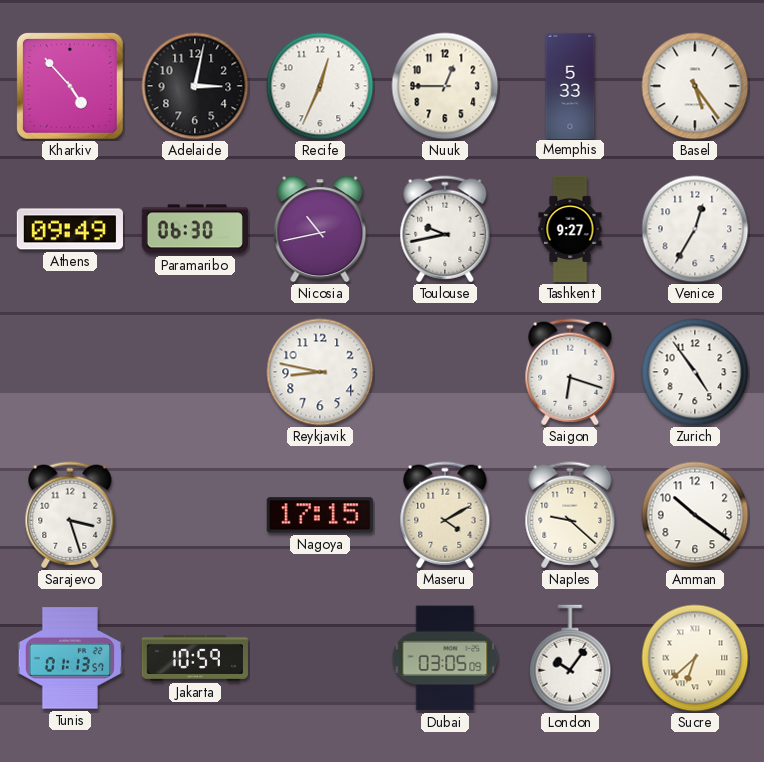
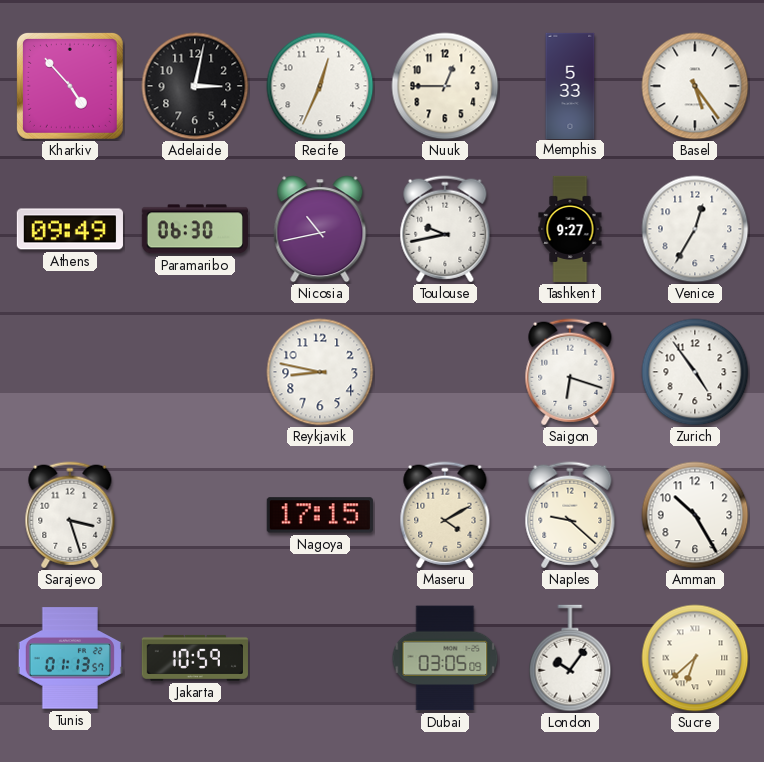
Amman: 10:21 -> 10:25
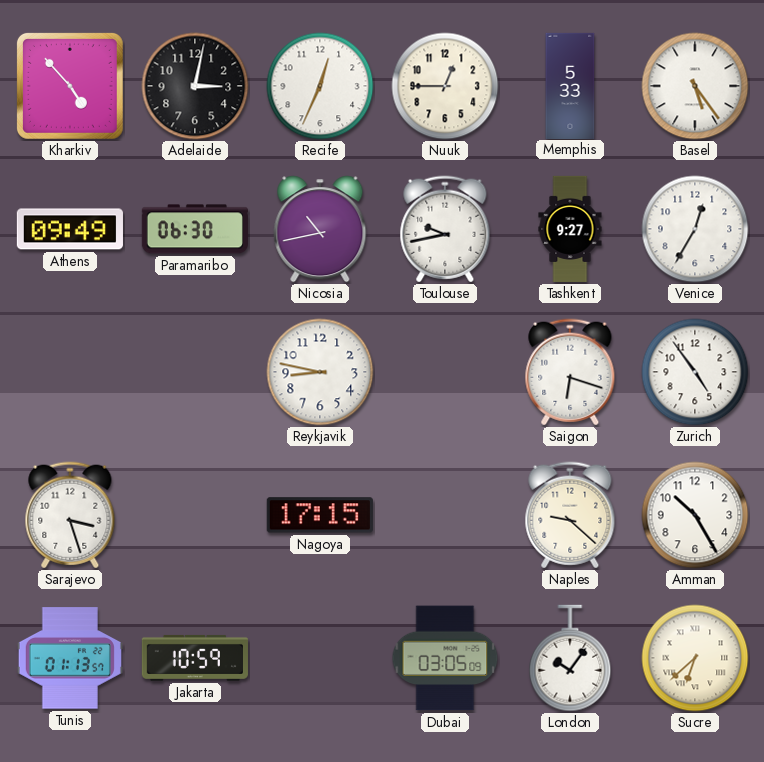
Maseru: 4:10 -> none
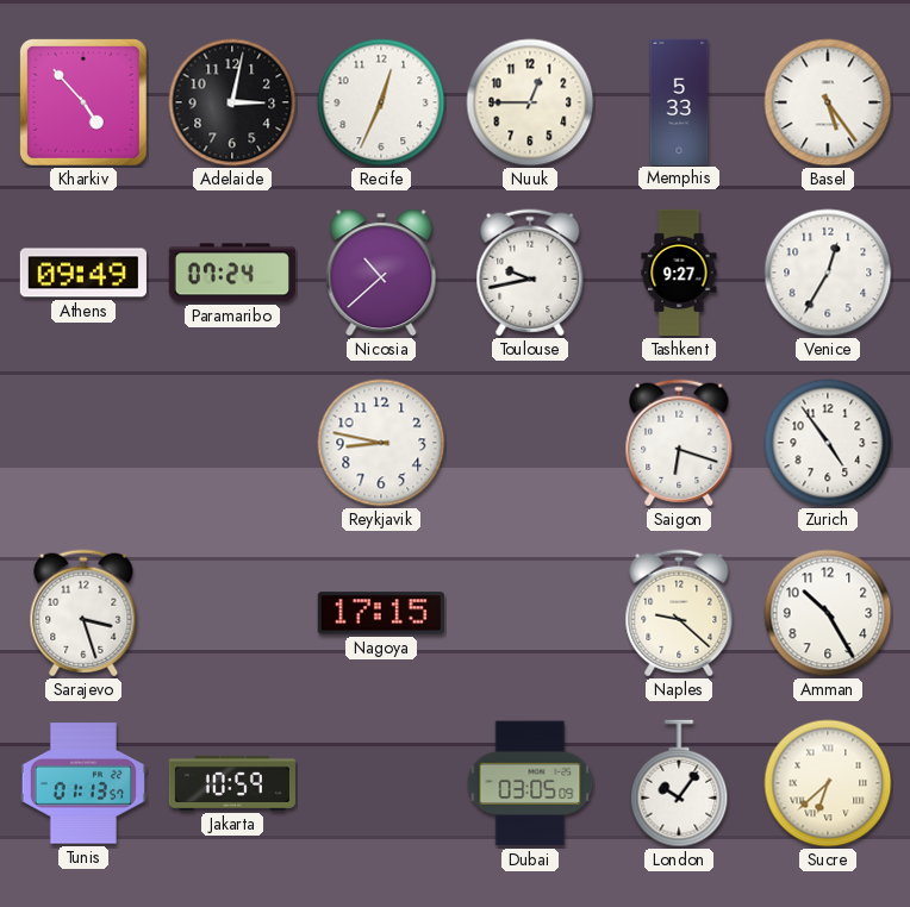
Paramaribo: 06:30 -> 07:24
Nicosia: 10:43 -> 10:38
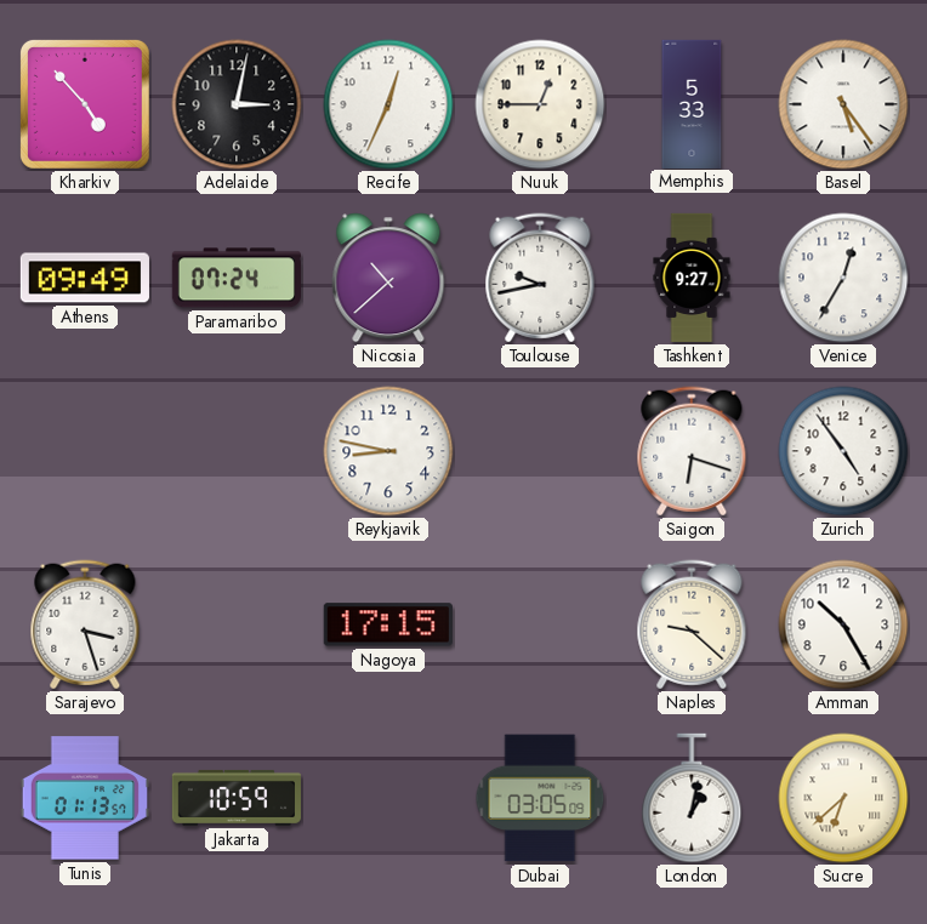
London: 10:06 -> 1:02
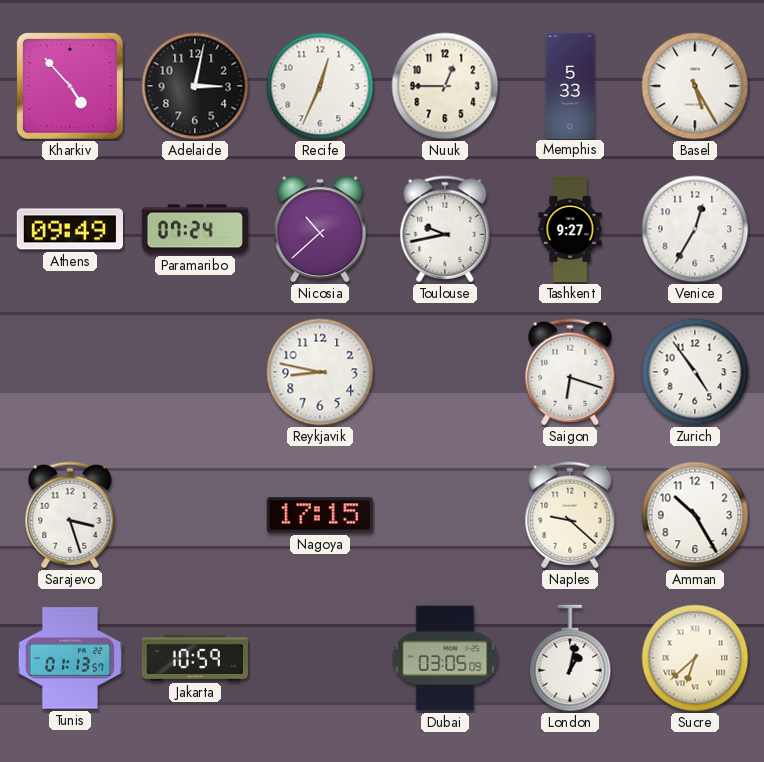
Basel: 5:24 -> 5:25
